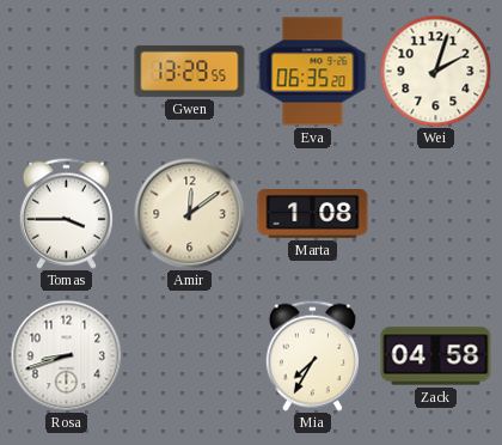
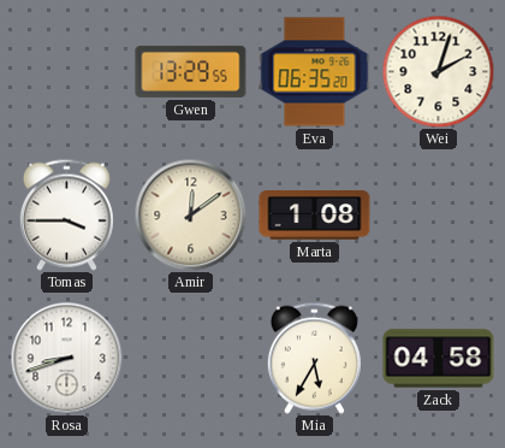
Mia: 7:35 -> 5:35
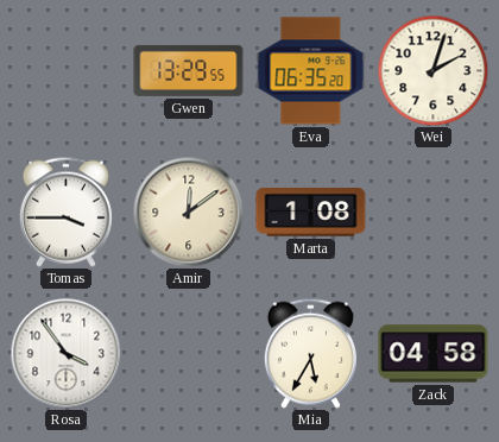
Rosa: 8:42 -> 3:54
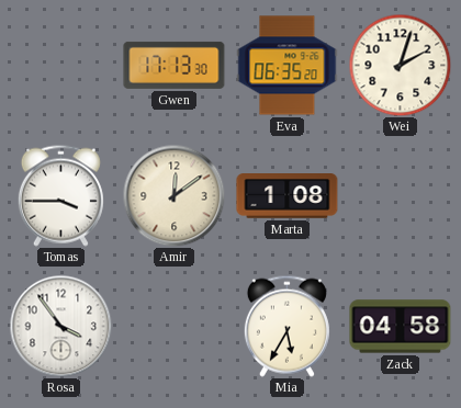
Gwen: 13:29 -> 17:13
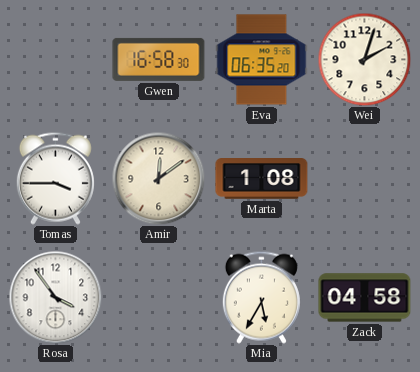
Gwen: 17:13 -> 16:58
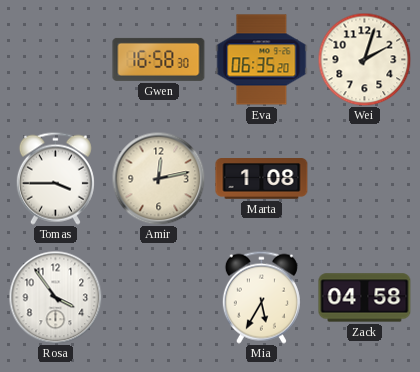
Amir: 12:09 -> 12:13
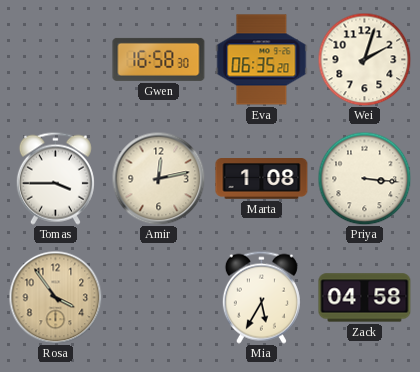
Priya: none -> 3:16
Rosa dial: white -> champagne
